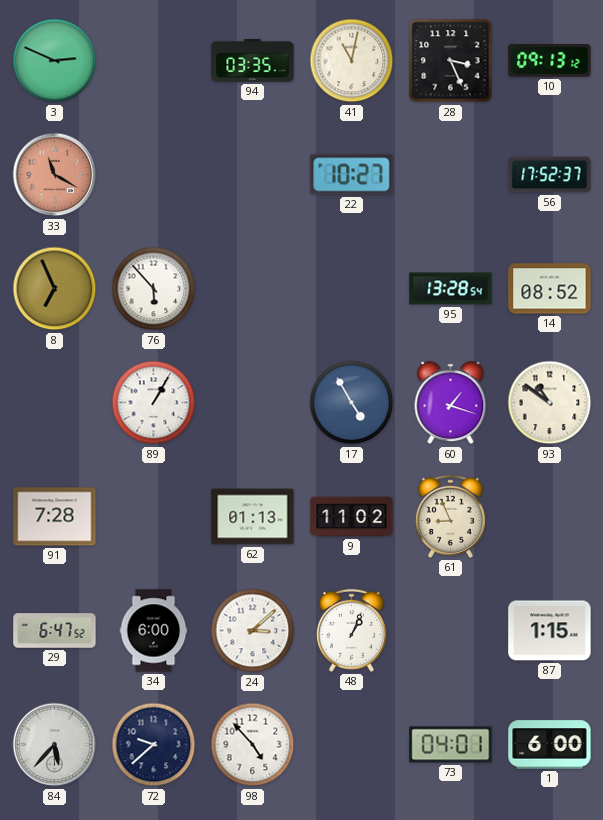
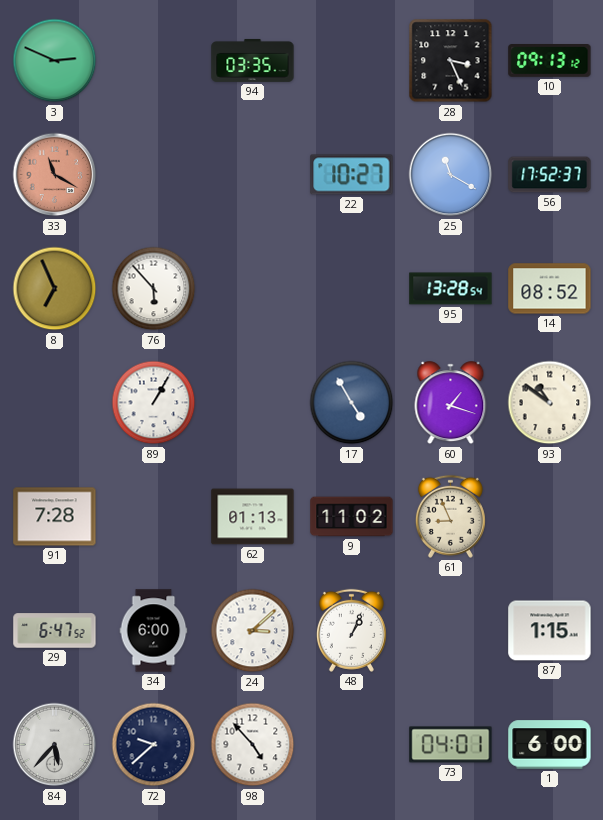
41: 11:02 -> none
25: none -> 11:20
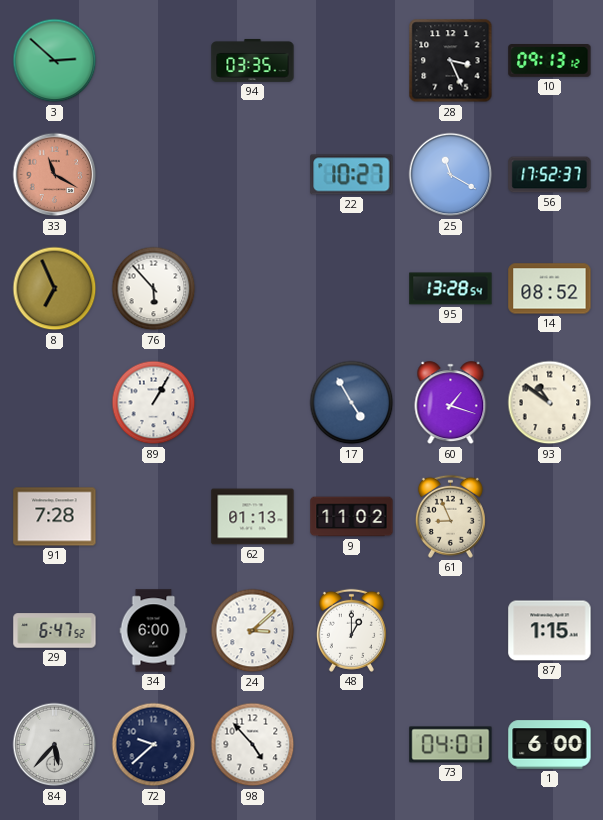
3: 2:49 -> 2:52
48: 1:04 -> 1:00
